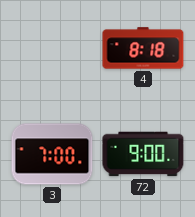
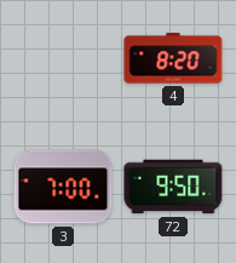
4: 8:18 -> 8:20
72: 9:00 -> 9:50
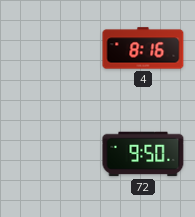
4: 8:20 -> 8:16
3: 7:00 -> none
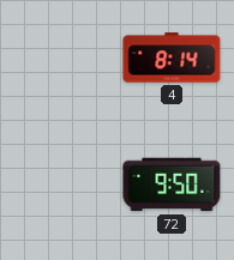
4: 8:16 -> 8:14
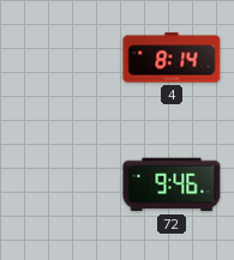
72: 9:50 -> 9:46
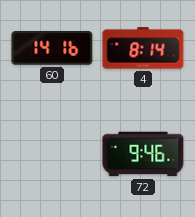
60: none -> 14:16
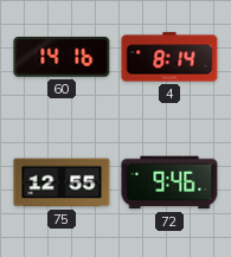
75: none -> 12:55
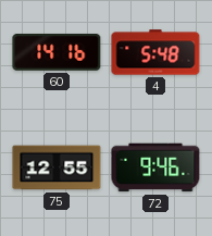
4: 8:14 -> 5:48
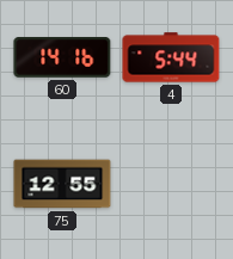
4: 5:48 -> 5:44
72: 9:46 -> none
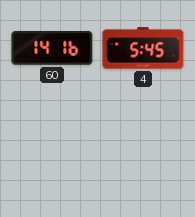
4: 5:44 -> 5:45
75: 12:55 -> none
